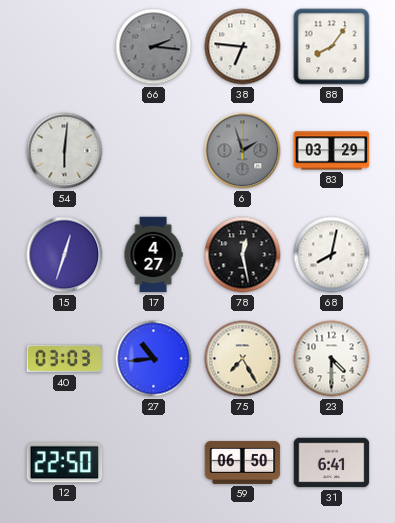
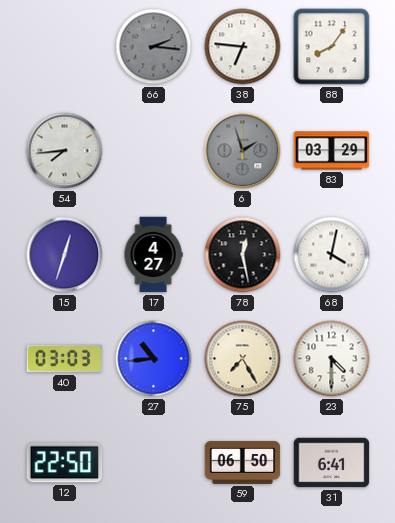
54: 6:01 -> 7:44
68: 8:02 -> 4:02
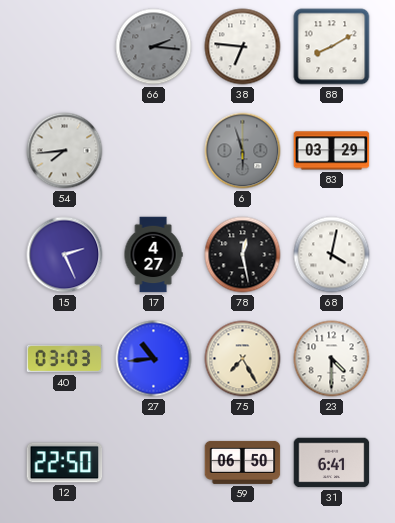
88: 8:06 -> 8:10
6: 1:57 -> 5:57
15: 12:33 -> 2:26
